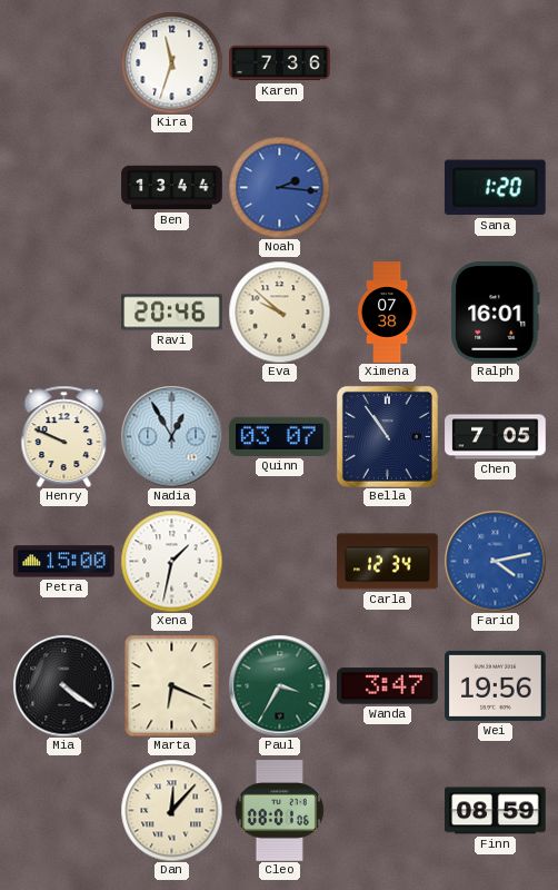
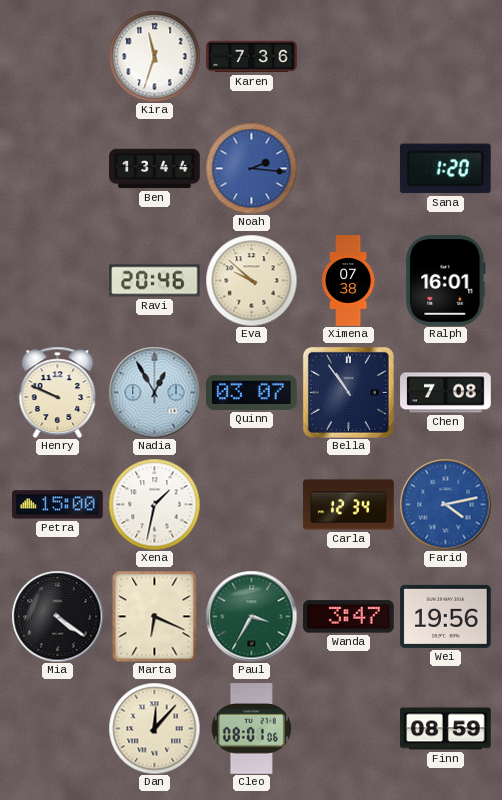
Chen: 7:05 -> 7:08
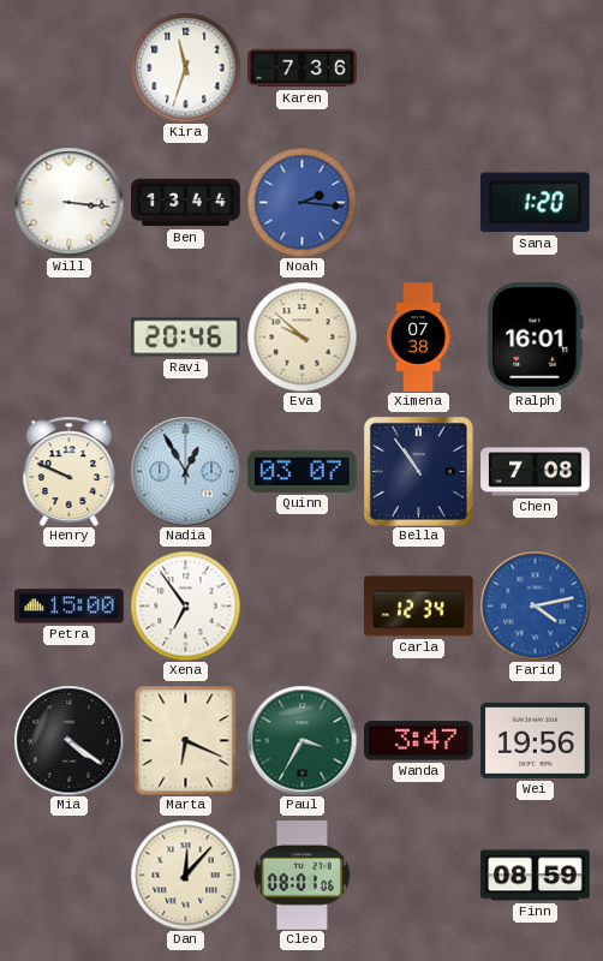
Will: none -> 3:16
Xena: 1:32 -> 6:54
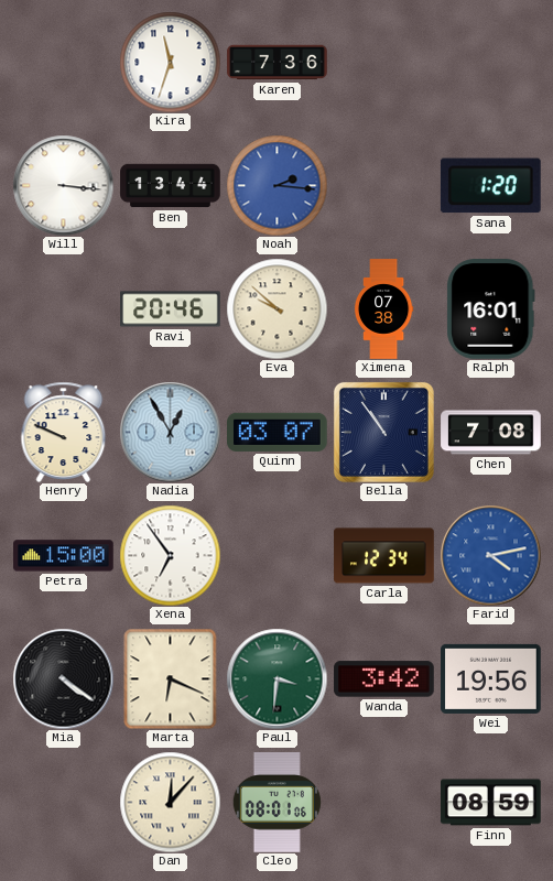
Paul: 3:35 -> 3:31
Wanda: 3:47 -> 3:42
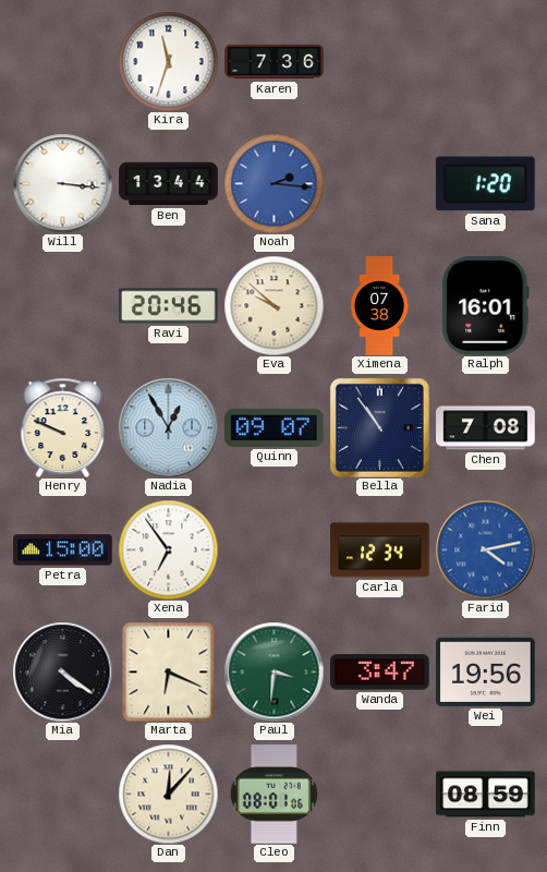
Quinn: 03:07 -> 09:07
Wanda: 3:42 -> 3:47
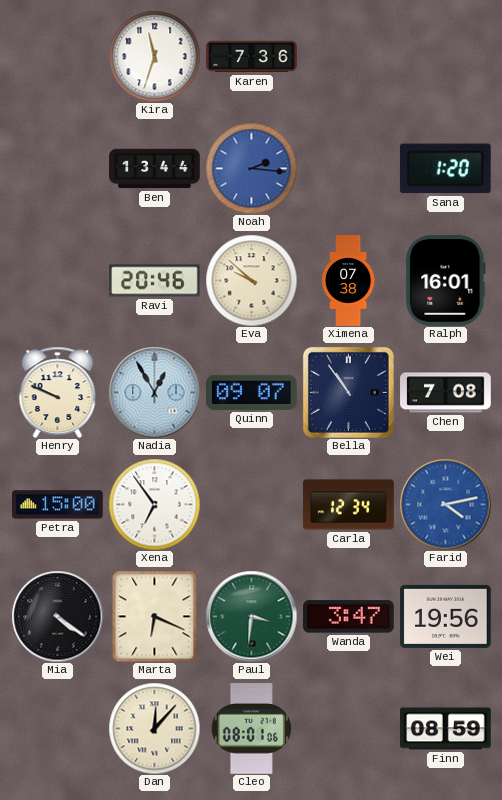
Will: 3:16 -> none
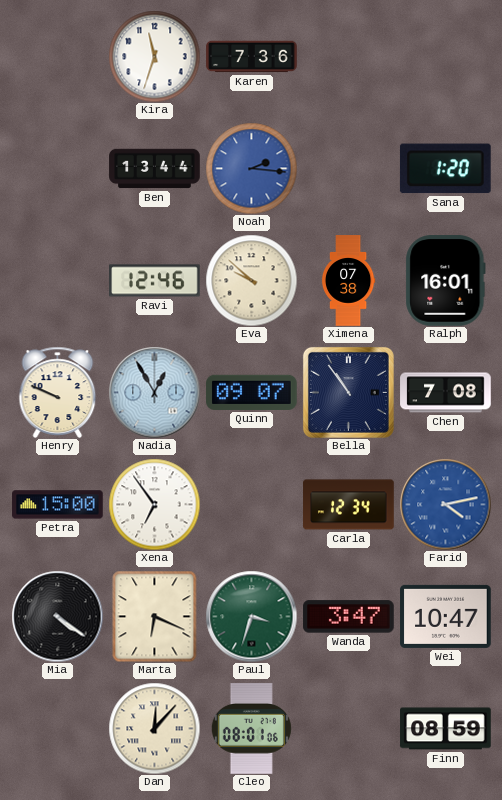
Ravi: 20:46 -> 12:46
Paul: 3:31 -> 3:33
Wei: 19:56 -> 10:47
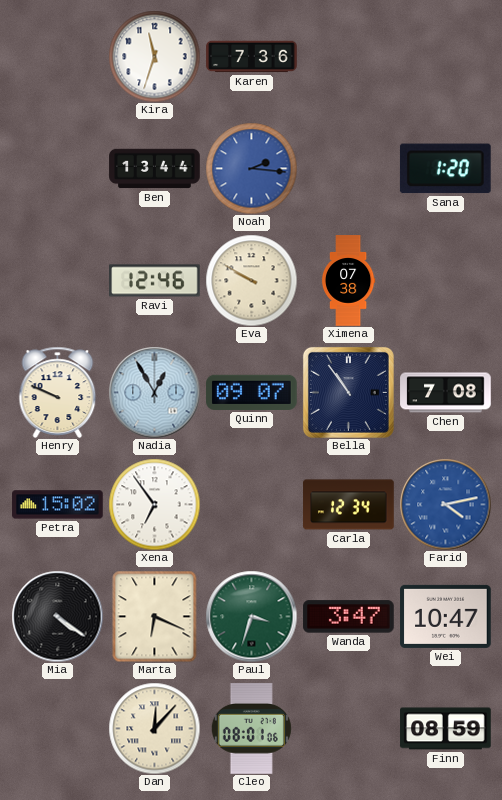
Eva: 9:52 -> 9:50
Ralph: 16:01 -> none
Petra: 15:00 -> 15:02
